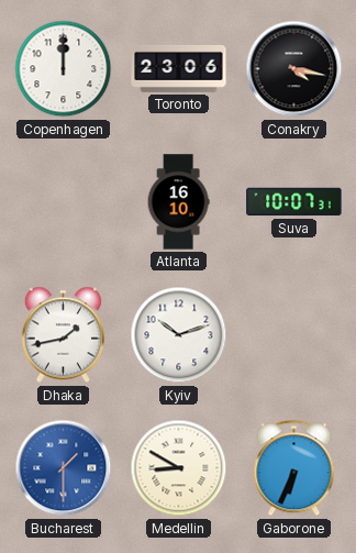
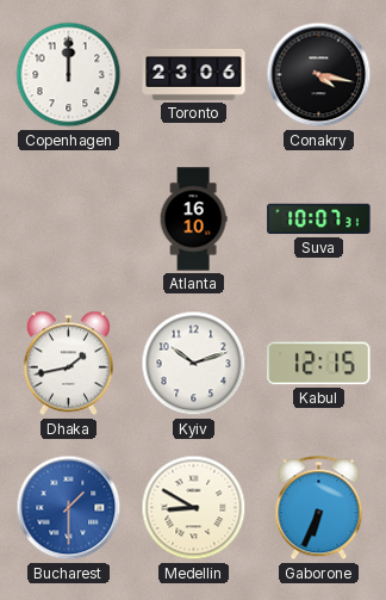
Kabul: none -> 12:15
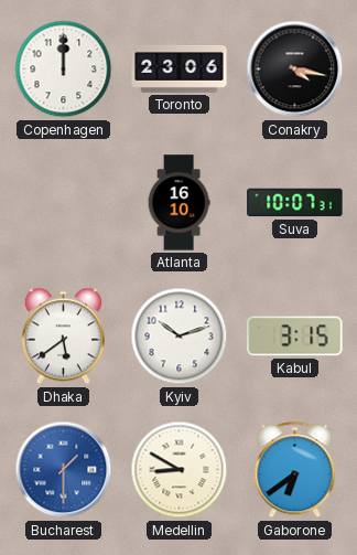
Dhaka: 1:43 -> 5:39
Kabul: 12:15 -> 3:15
Gaborone: 6:34 -> 6:39
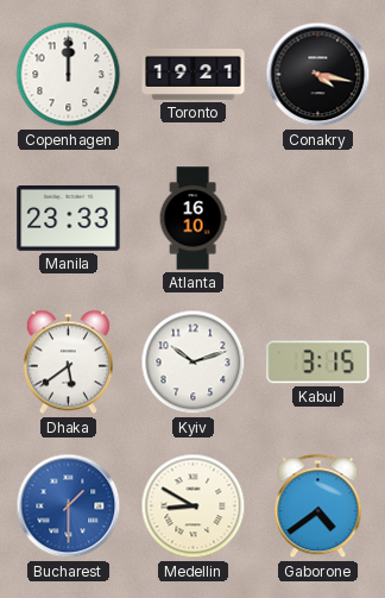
Toronto: 23:06 -> 19:21
Manila: none -> 23:33
Suva: 10:07 -> none
Gaborone: 6:39 -> 4:39
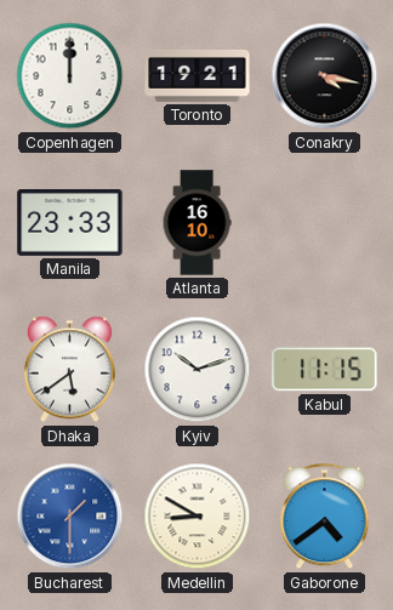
Kabul: 3:15 -> 11:15
